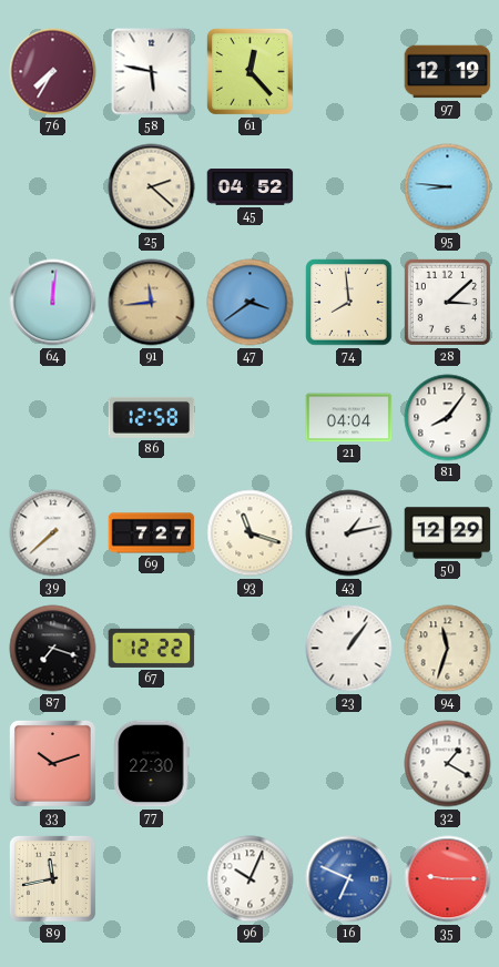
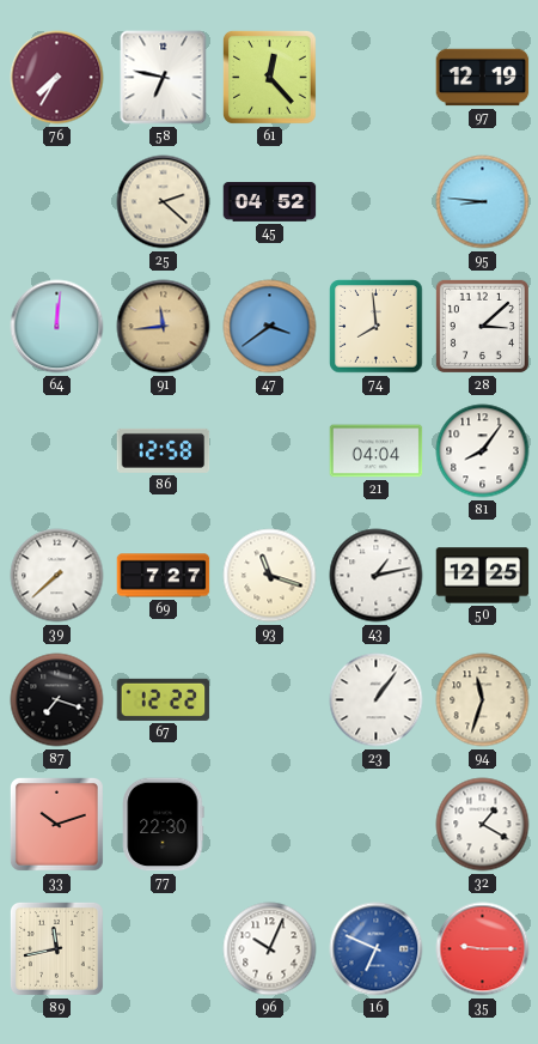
58: 5:47 -> 6:47
50: 12:29 -> 12:25
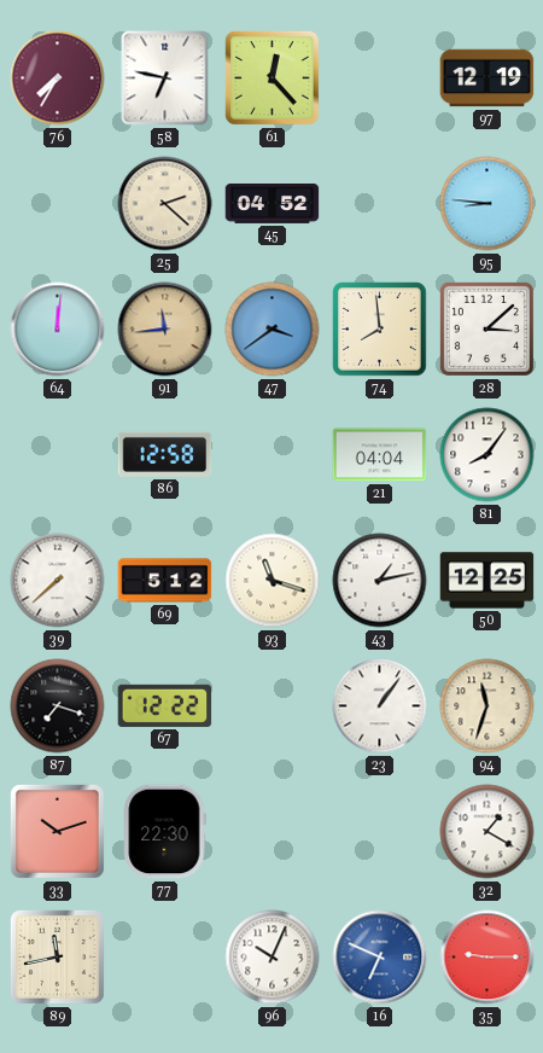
69: 7:27 -> 5:12
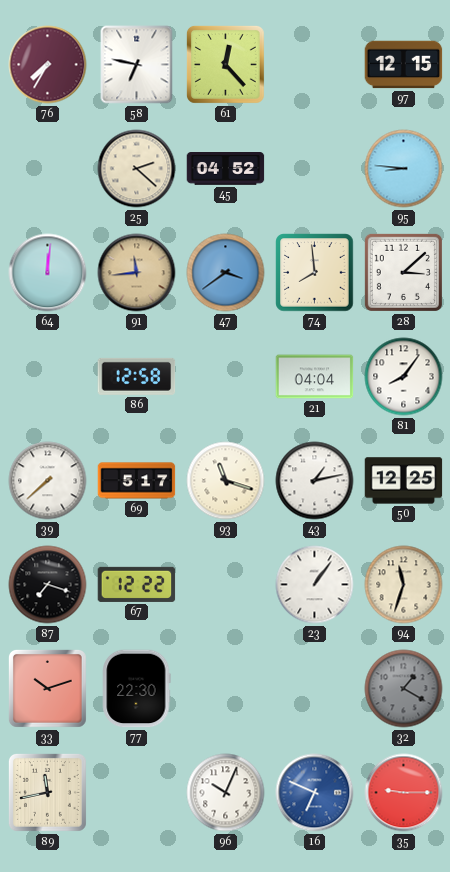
97: 12:19 -> 12:15
69: 5:12 -> 5:17
32 dial: white -> grey
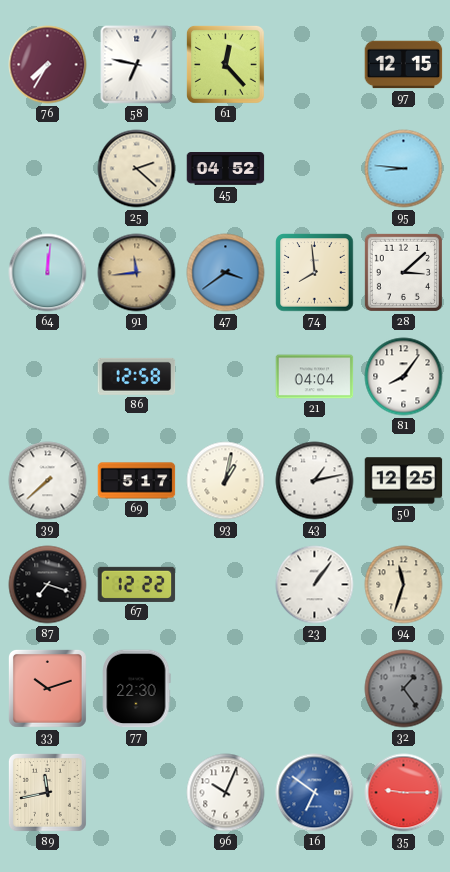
93: 11:18 -> 1:02
32: 1:20 -> 1:24
16: 6:49 -> 6:51
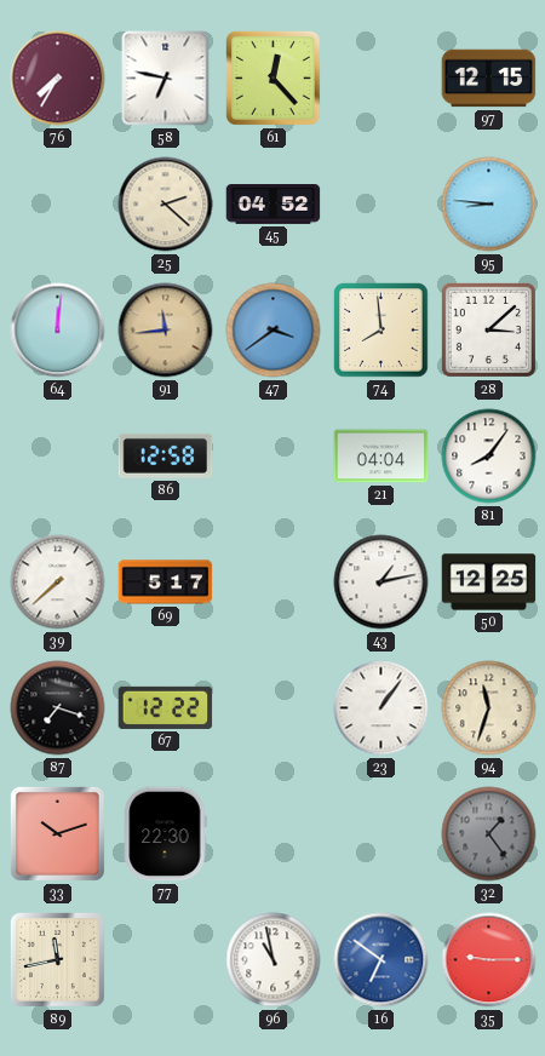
93: 1:02 -> none
96: 10:04 -> 10:58
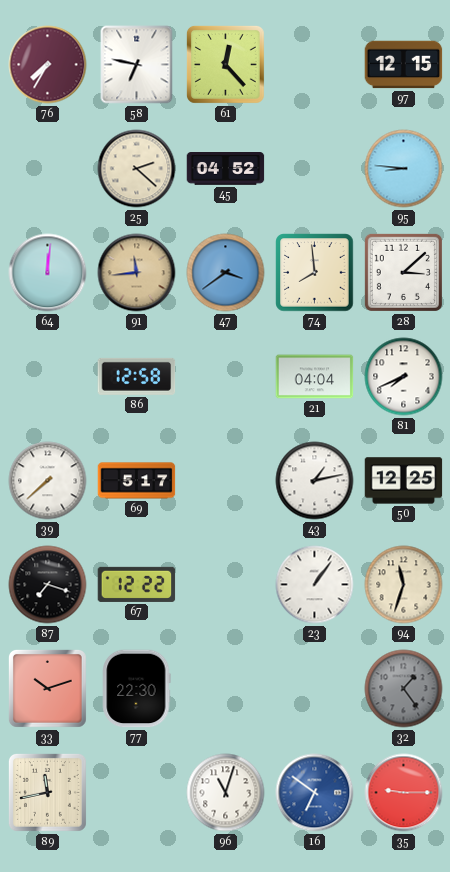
81: 8:06 -> 7:41
96: 10:58 -> 11:03
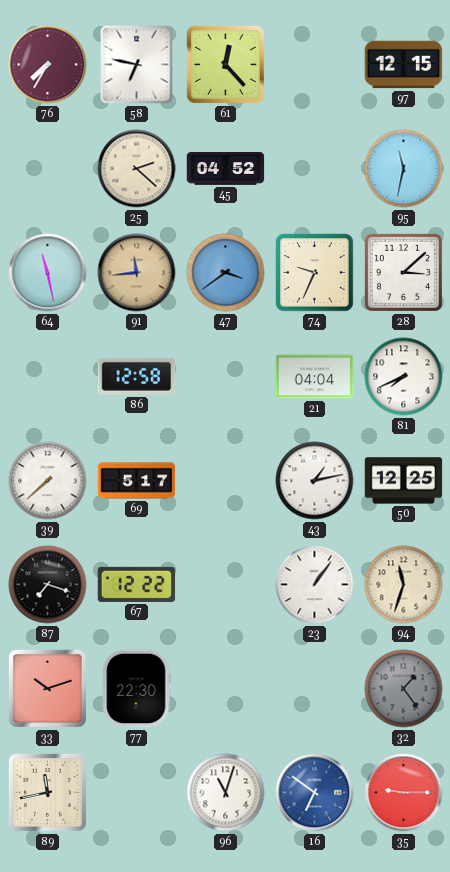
95: 8:46 -> 11:32
64: 12:01 -> 11:28
74: 7:59 -> 9:34
